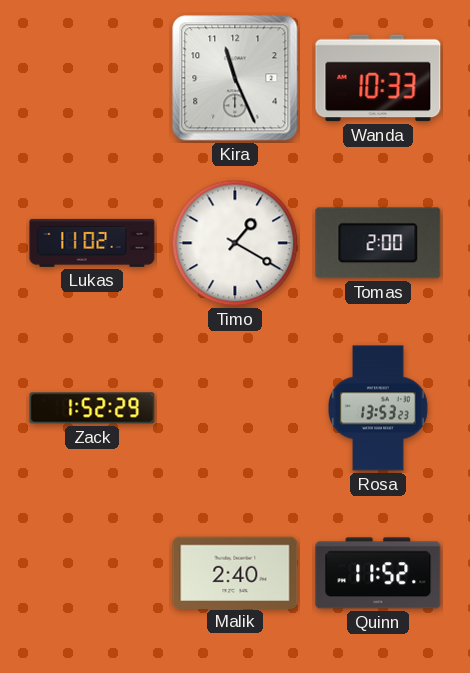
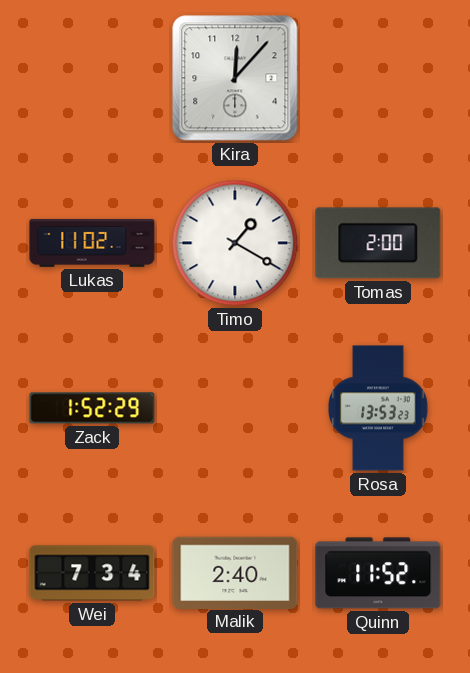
Kira: 11:26 -> 12:07
Wanda: 10:33 -> none
Wei: none -> 7:34
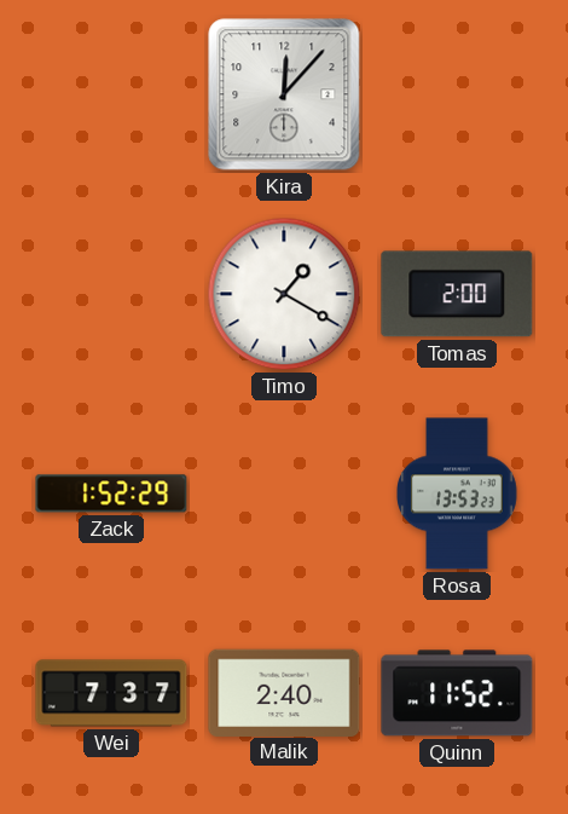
Lukas: 11:02 -> none
Wei: 7:34 -> 7:37
